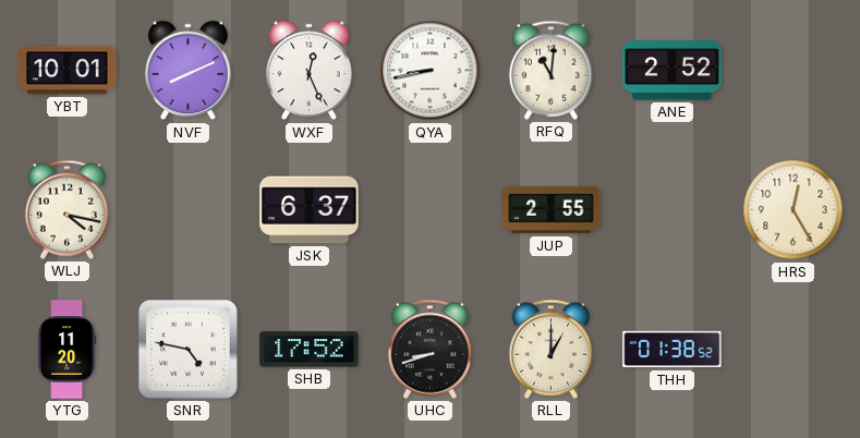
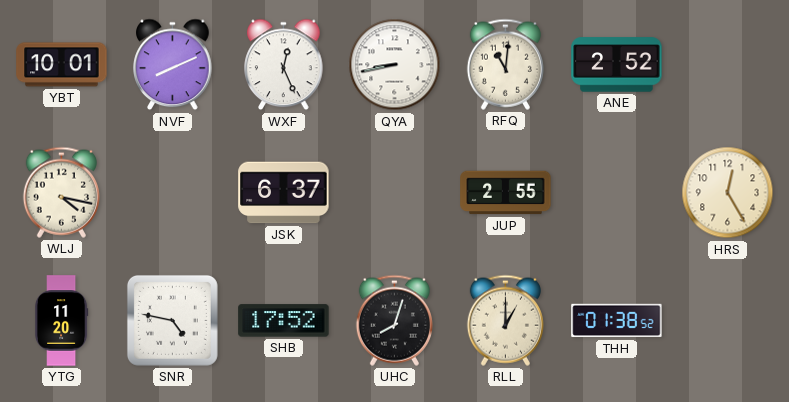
UHC: 8:42 -> 8:03
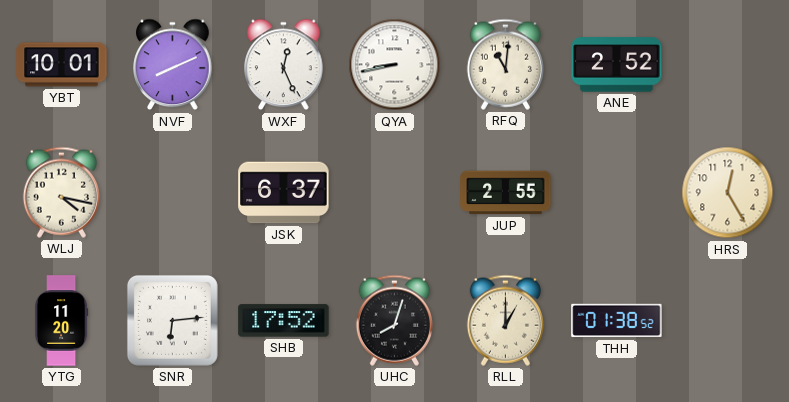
SNR: 4:47 -> 6:14
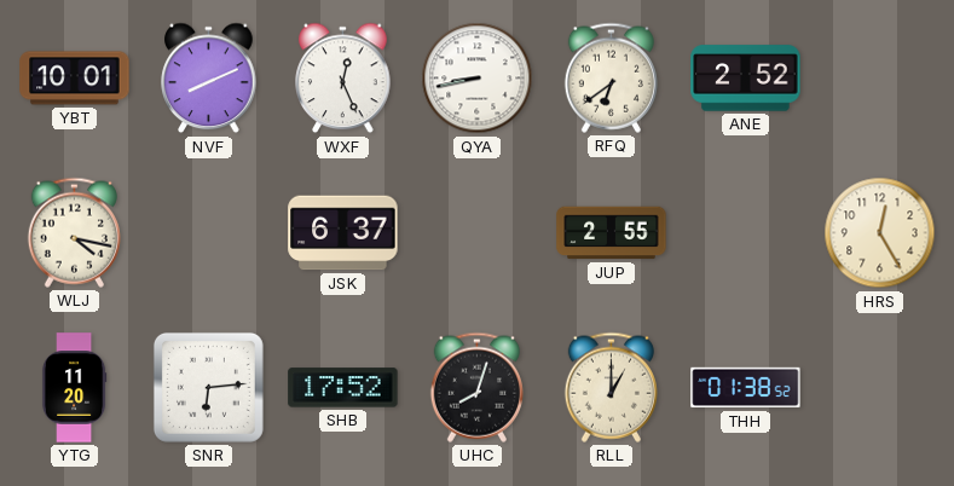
RFQ: 11:01 -> 6:39
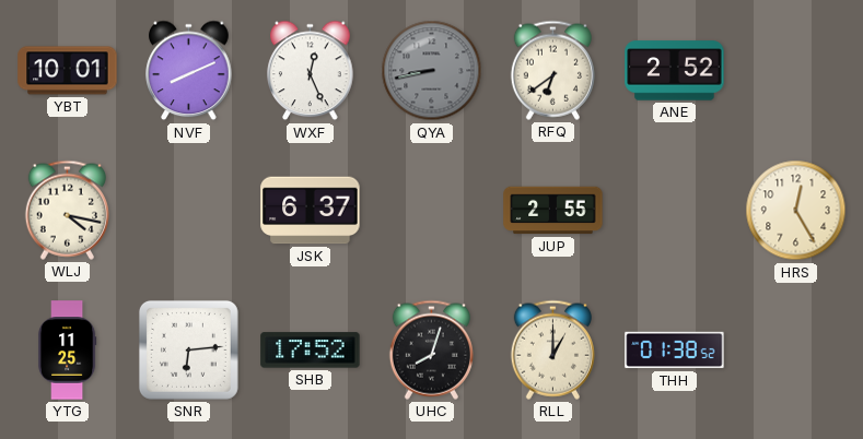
QYA dial: white -> grey
YTG: 11:20 -> 11:25
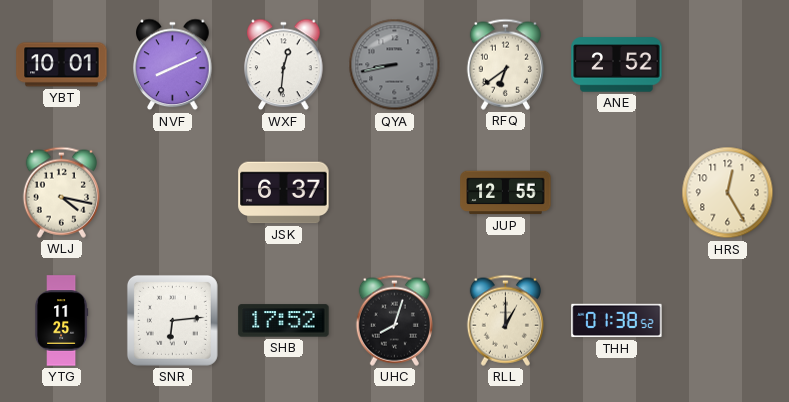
WXF: 12:26 -> 12:31
JUP: 2:55 -> 12:55
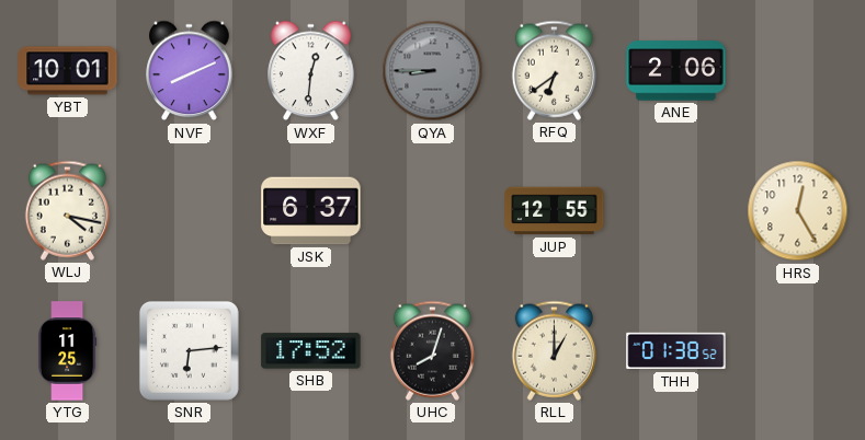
QYA: 8:43 -> 8:45
ANE: 2:52 -> 2:06
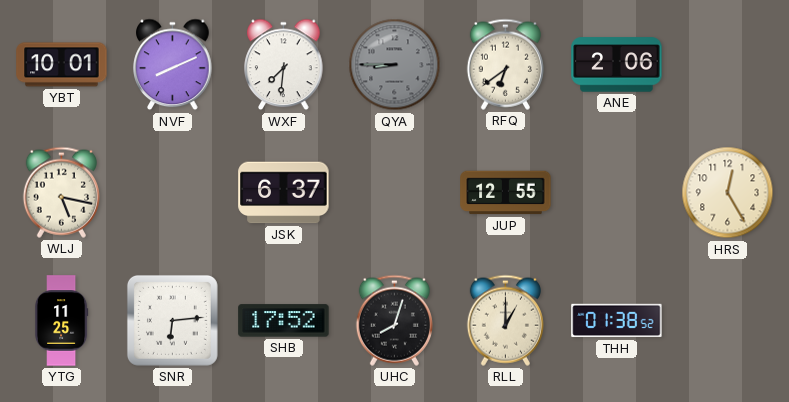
WXF: 12:31 -> 7:31
WLJ: 4:17 -> 5:17
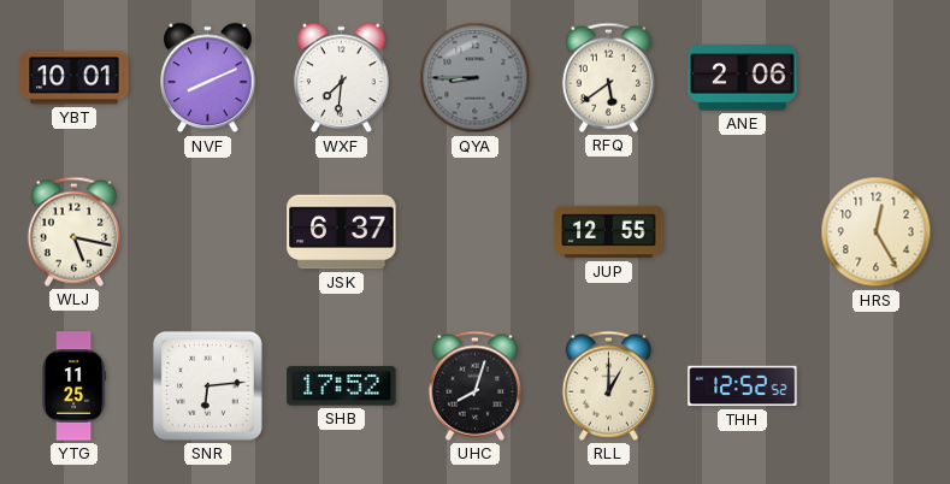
RFQ: 6:39 -> 5:39
THH: 01:38 -> 12:52
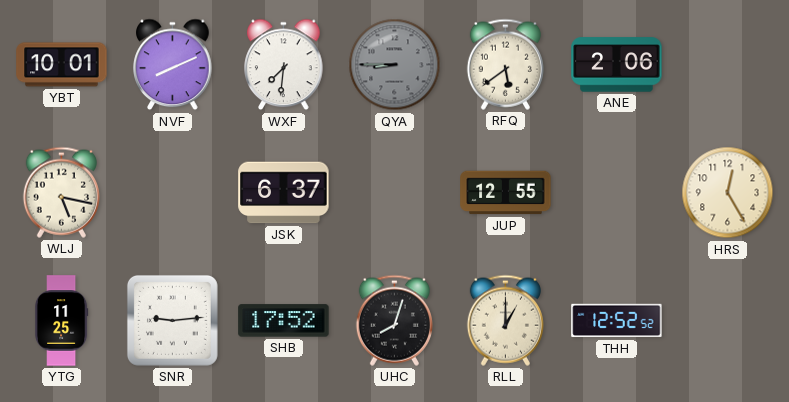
SNR: 6:14 -> 9:14
